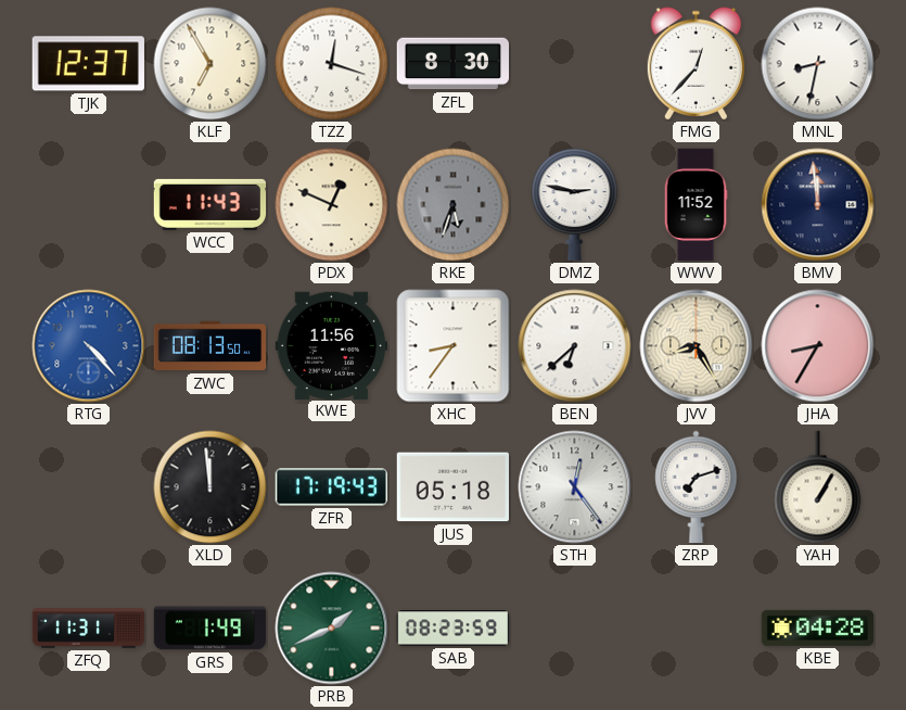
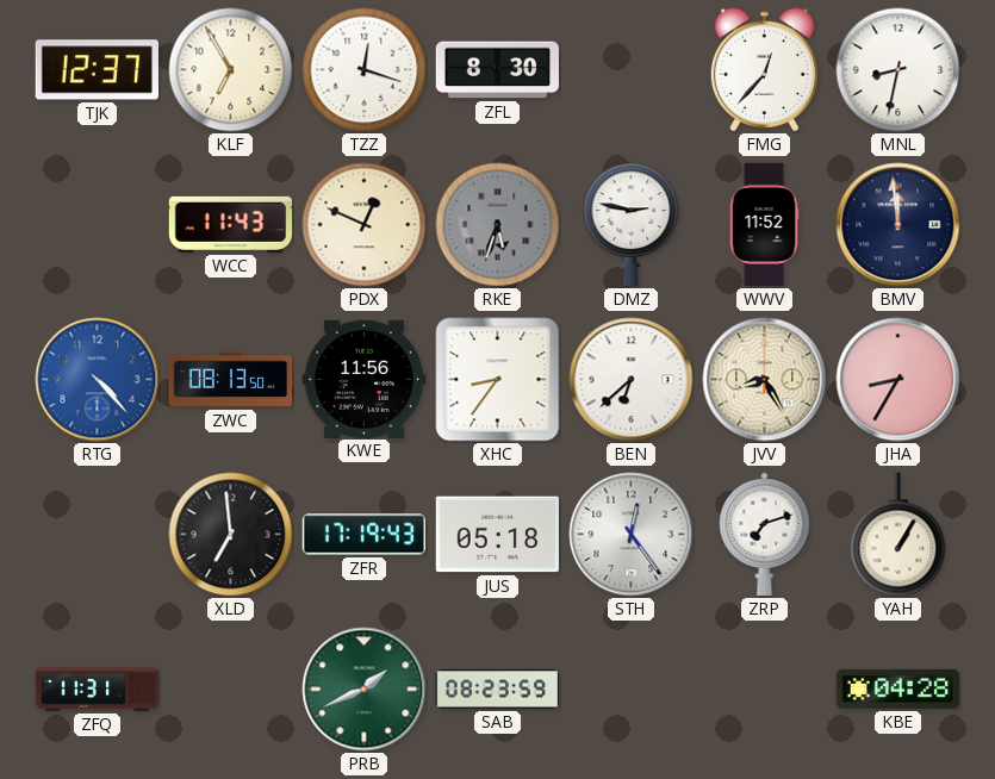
XLD: 11:59 -> 6:59
GRS: 1:49 -> none
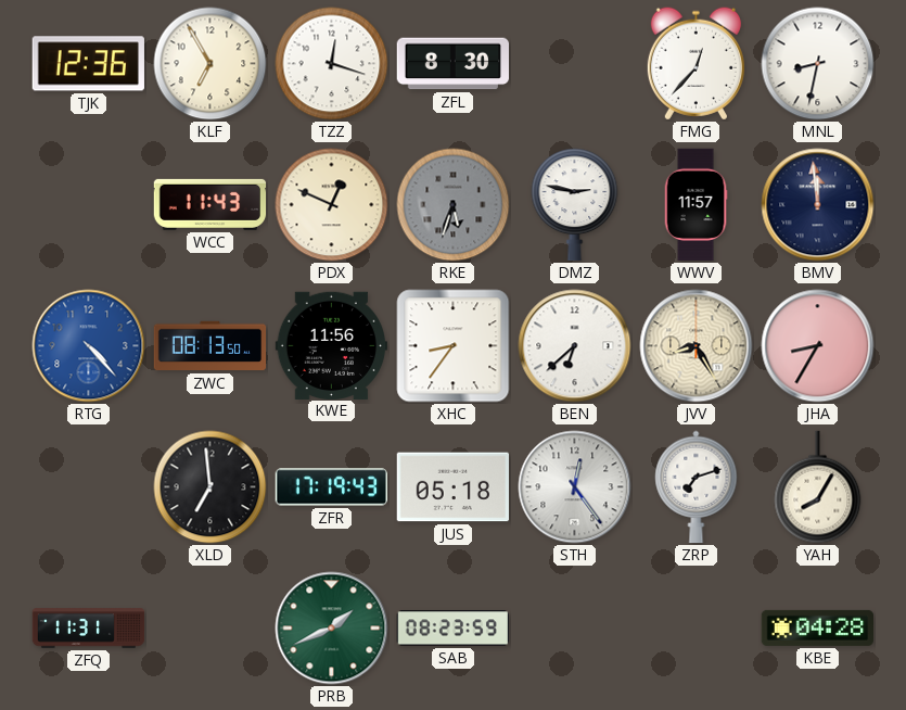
TJK: 12:37 -> 12:36
WWV: 11:52 -> 11:57
YAH: 1:05 -> 8:05
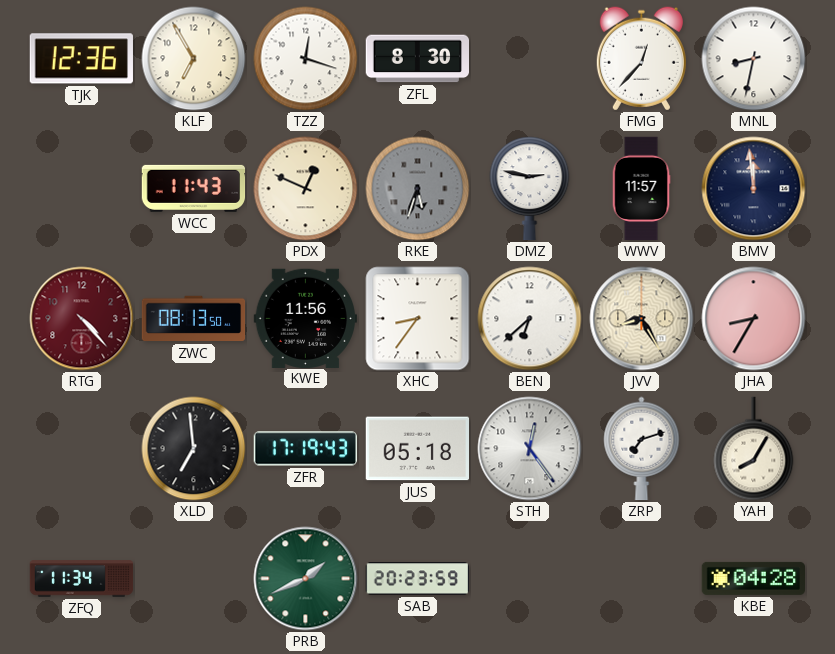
RTG dial: blue -> burgundy
ZFQ: 11:31 -> 11:34
SAB: 08:23 -> 20:23
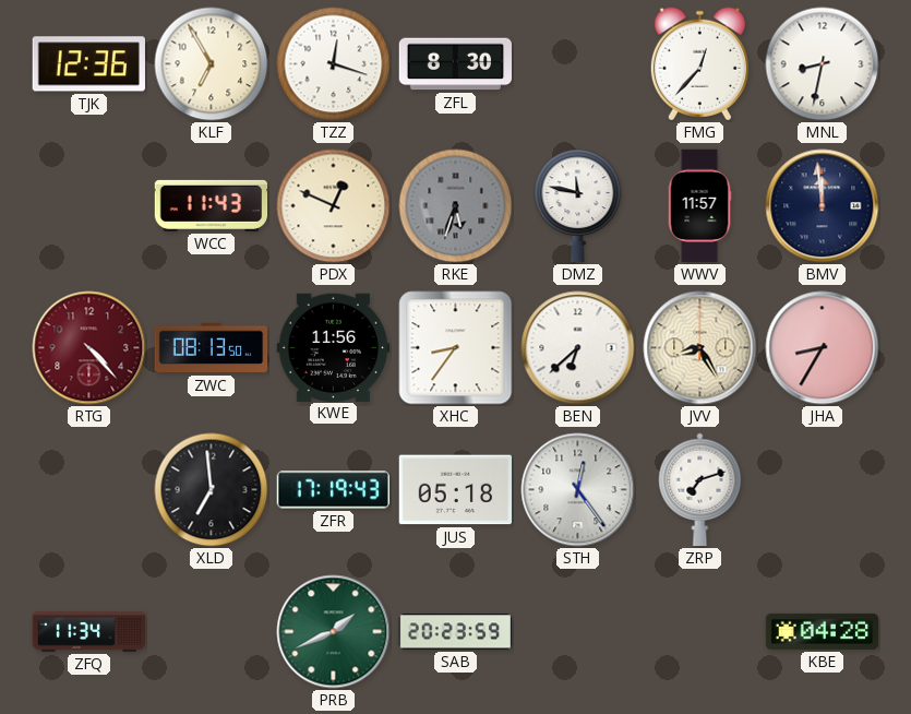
DMZ: 2:47 -> 11:47
YAH: 8:05 -> none
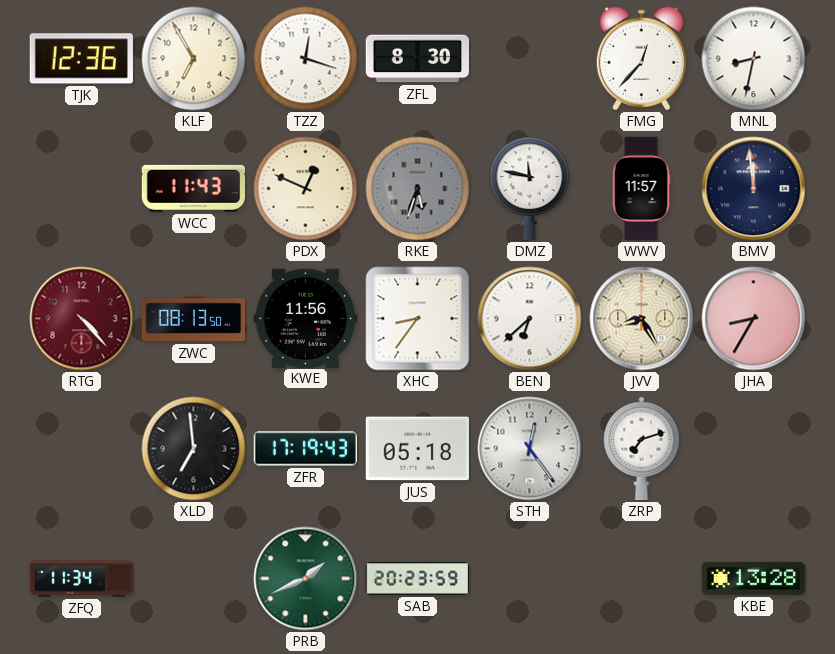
KBE: 04:28 -> 13:28
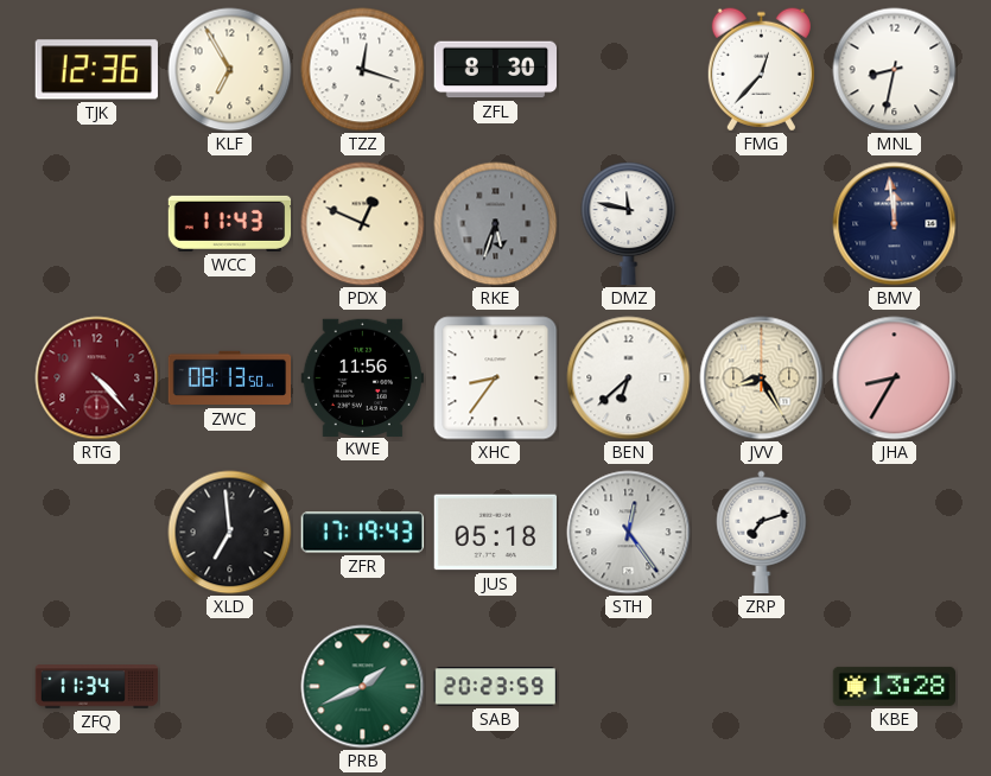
WWV: 11:57 -> none
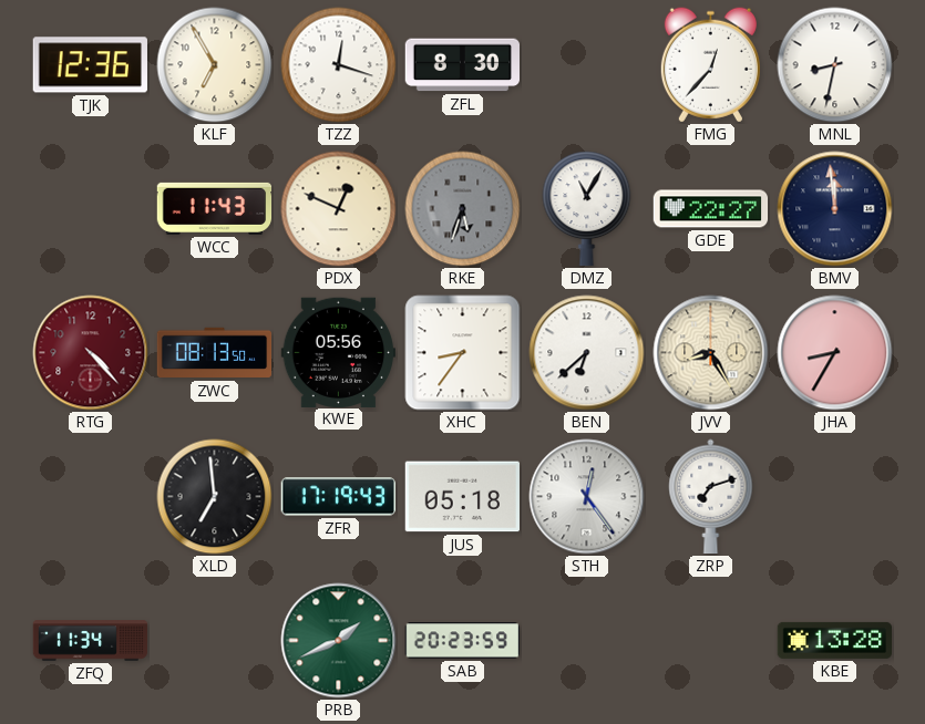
DMZ: 11:47 -> 11:05
GDE: none -> 22:27
KWE: 11:56 -> 05:56
